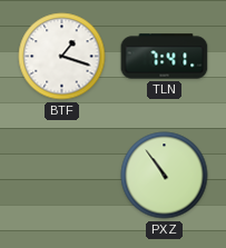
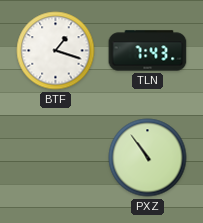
TLN: 7:41 -> 7:43
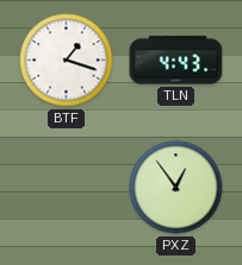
TLN: 7:43 -> 4:43
PXZ: 10:54 -> 12:54
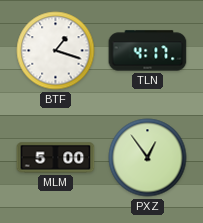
TLN: 4:43 -> 4:17
MLM: none -> 5:00
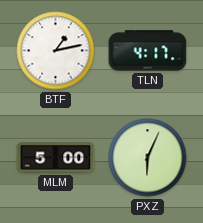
BTF: 1:18 -> 1:13
PXZ: 12:54 -> 6:04
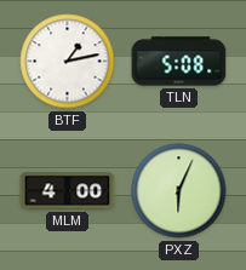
TLN: 4:17 -> 5:08
MLM: 5:00 -> 4:00
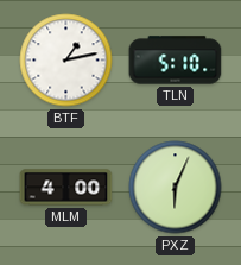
TLN: 5:08 -> 5:10
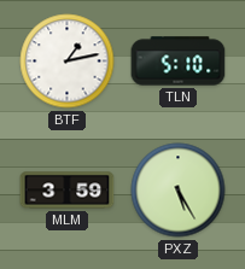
MLM: 4:00 -> 3:59
PXZ: 6:04 -> 5:25
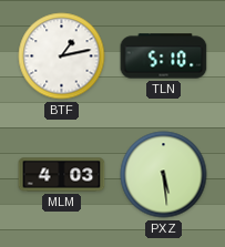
MLM: 3:59 -> 4:03
PXZ: 5:25 -> 5:29
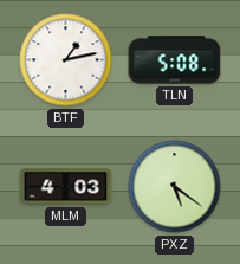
TLN: 5:10 -> 5:08
PXZ: 5:29 -> 5:21
